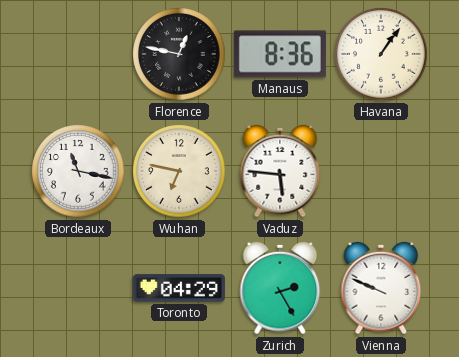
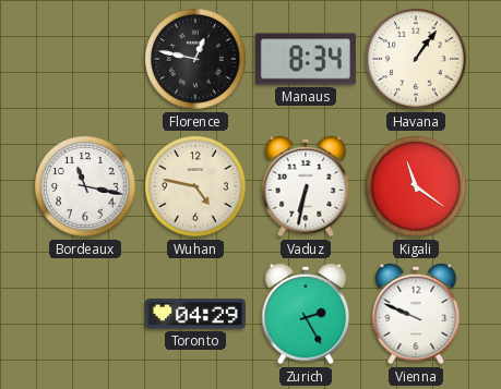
Manaus: 8:36 -> 8:34
Wuhan: 6:47 -> 4:47
Vaduz: 5:46 -> 6:32
Kigali: none -> 11:21
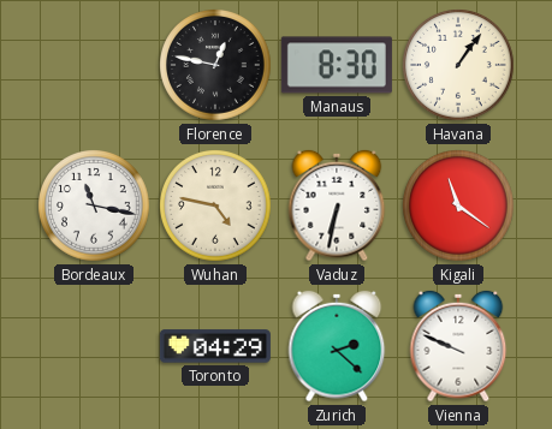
Manaus: 8:34 -> 8:30
Zurich: 2:25 -> 2:22
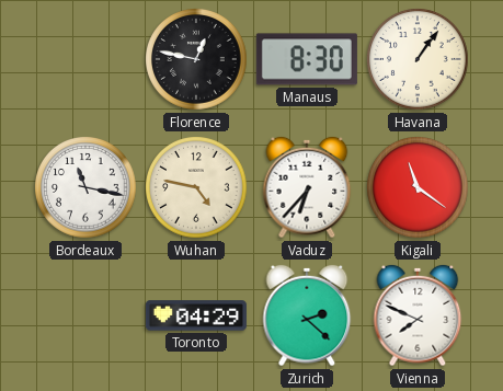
Vaduz: 6:32 -> 6:37
Vienna: 9:49 -> 7:49
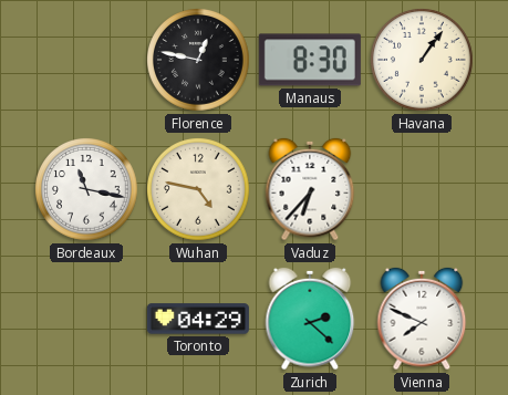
Kigali: 11:21 -> none
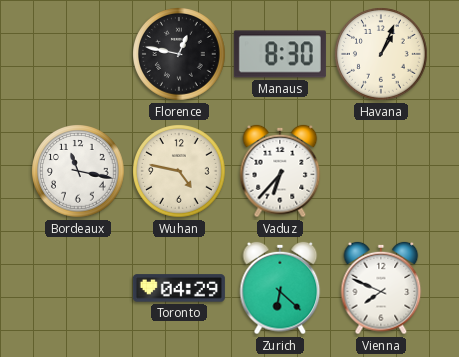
Havana: 1:06 -> 1:04
Zurich: 2:22 -> 6:22
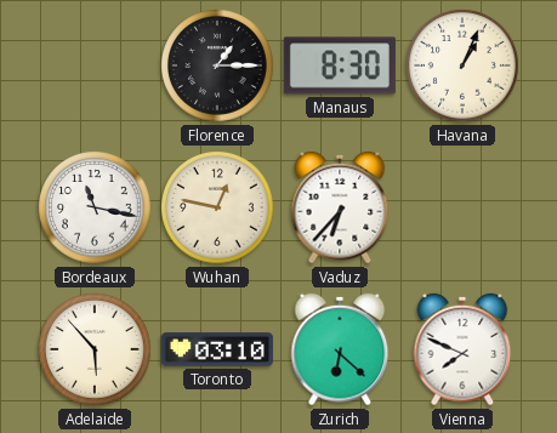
Florence: 12:47 -> 1:15
Wuhan: 4:47 -> 12:47
Adelaide: none -> 5:53
Toronto: 04:29 -> 03:10
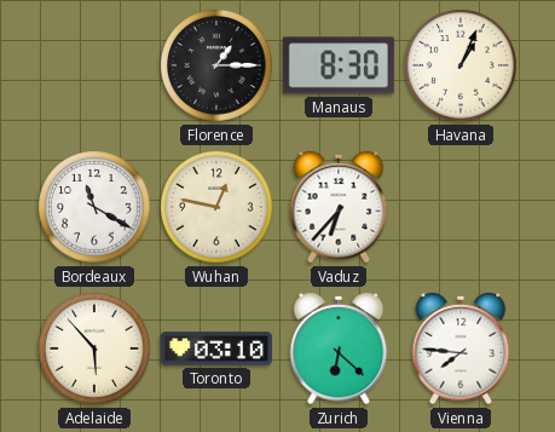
Bordeaux: 11:17 -> 11:20
Vienna: 7:49 -> 7:46
